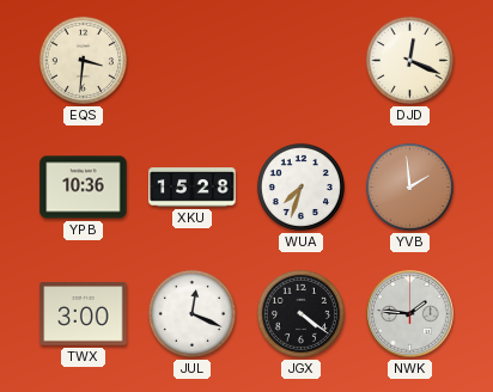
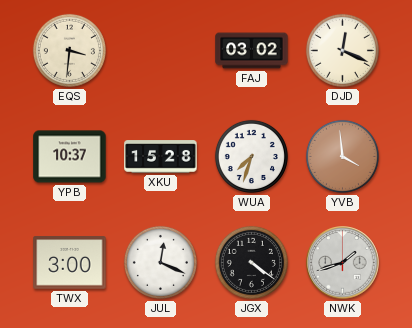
FAJ: none -> 03:02
YPB: 10:36 -> 10:37
YVB: 1:59 -> 3:59
NWK: 1:46 -> 1:42
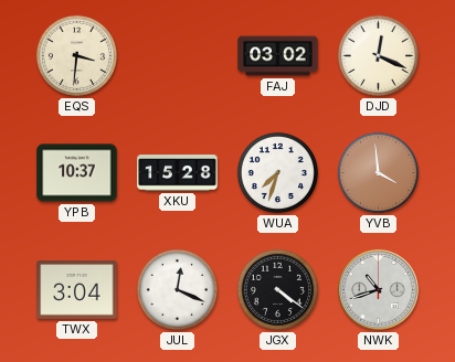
TWX: 3:00 -> 3:04
NWK: 1:42 -> 10:42
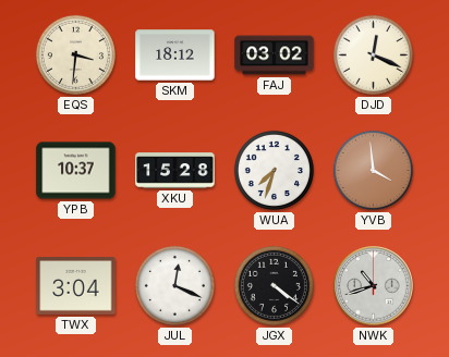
SKM: none -> 18:12
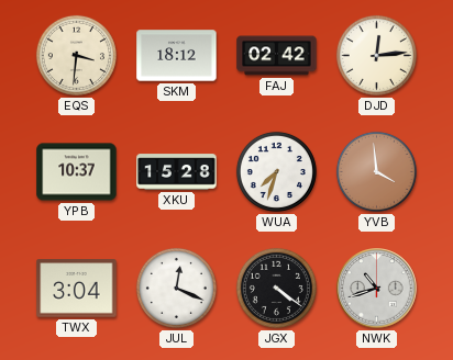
FAJ: 03:02 -> 02:42
DJD: 12:19 -> 12:14
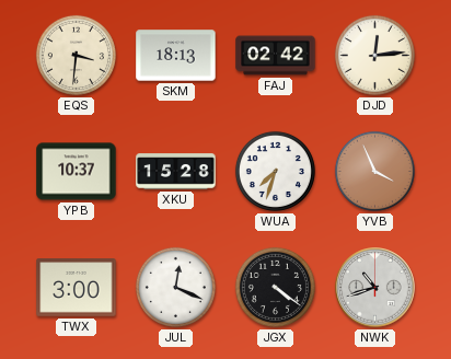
SKM: 18:12 -> 18:13
YVB: 3:59 -> 3:56
TWX: 3:04 -> 3:00
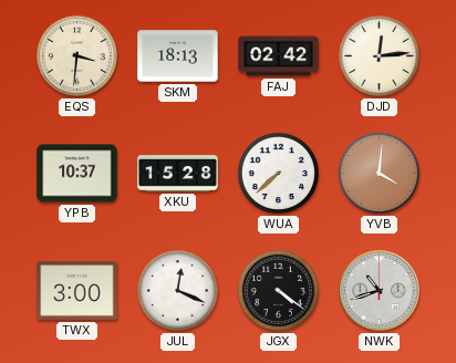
WUA: 7:33 -> 7:38
YVB: 3:56 -> 4:01
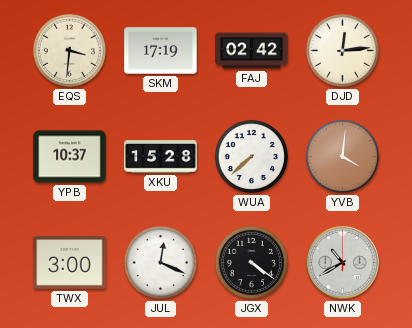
SKM: 18:13 -> 17:19
NWK: 10:42 -> 10:40
